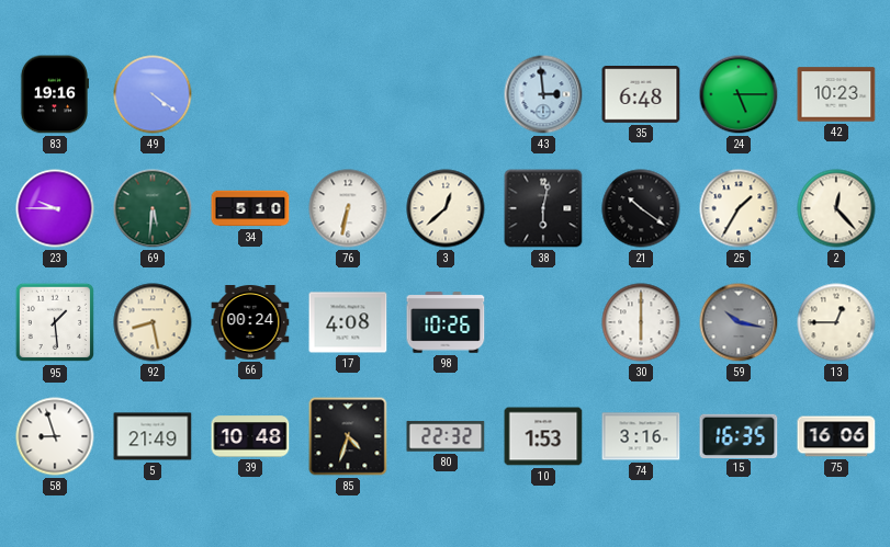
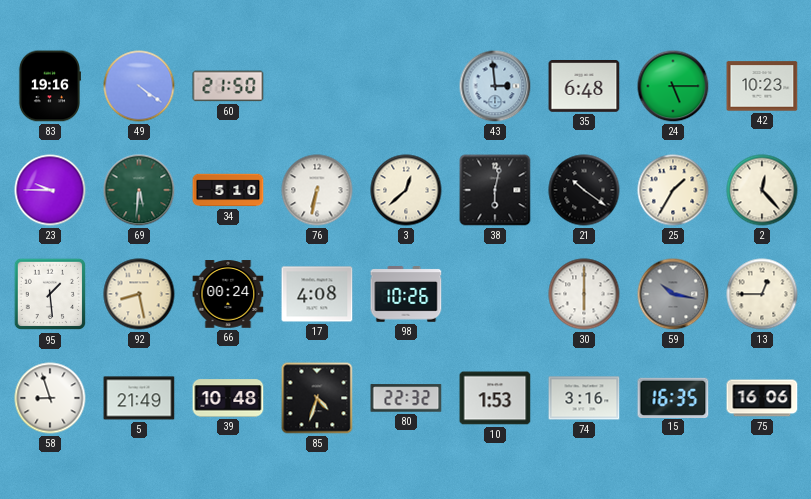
60: none -> 21:50
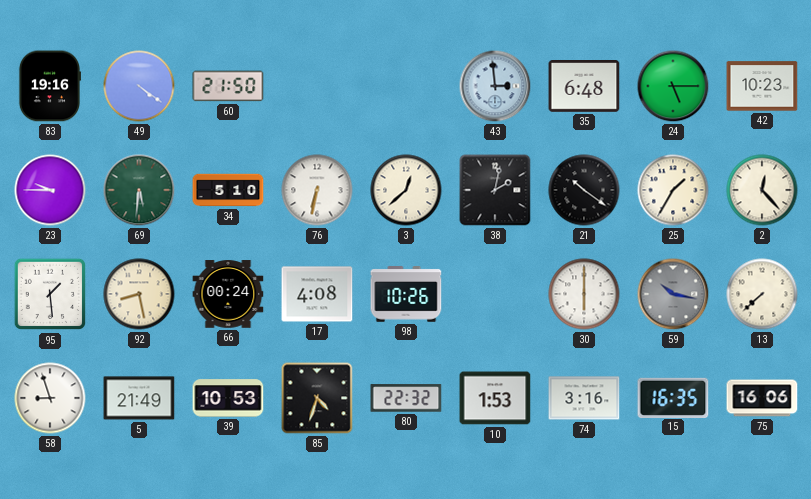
38: 6:02 -> 2:02
13: 12:45 -> 7:38
39: 10:48 -> 10:53
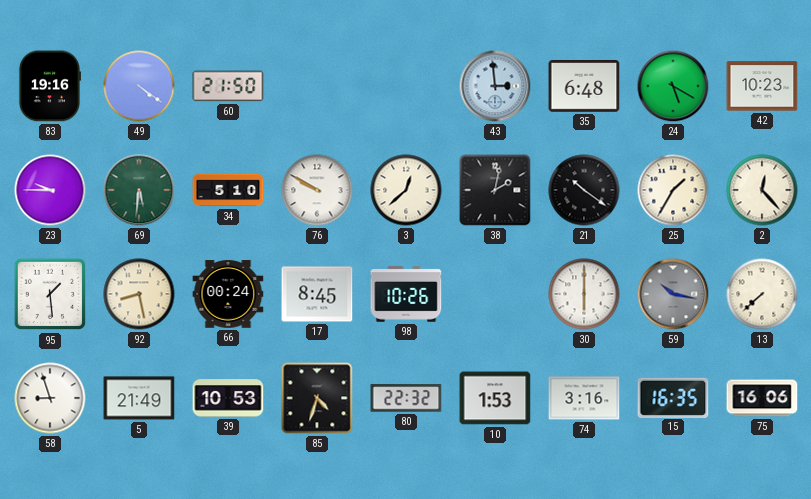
24: 5:15 -> 5:20
76: 6:32 -> 9:50
17: 4:08 -> 8:45
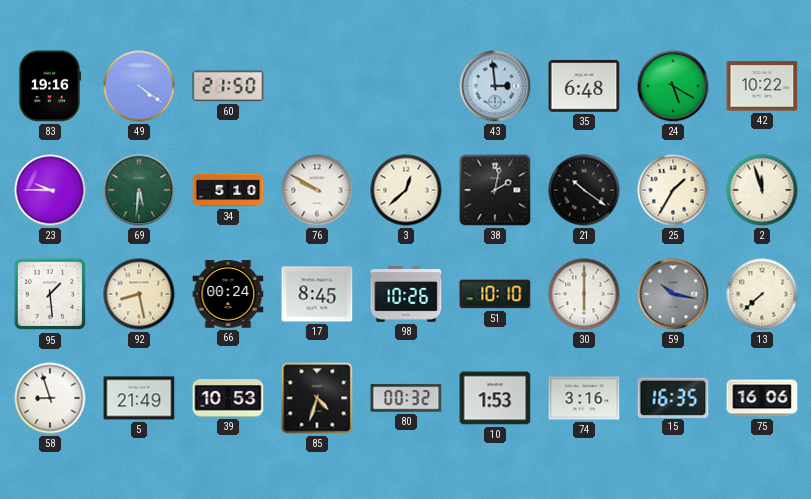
42: 10:23 -> 10:22
2: 12:23 -> 11:57
51: none -> 10:10
80: 22:32 -> 00:32
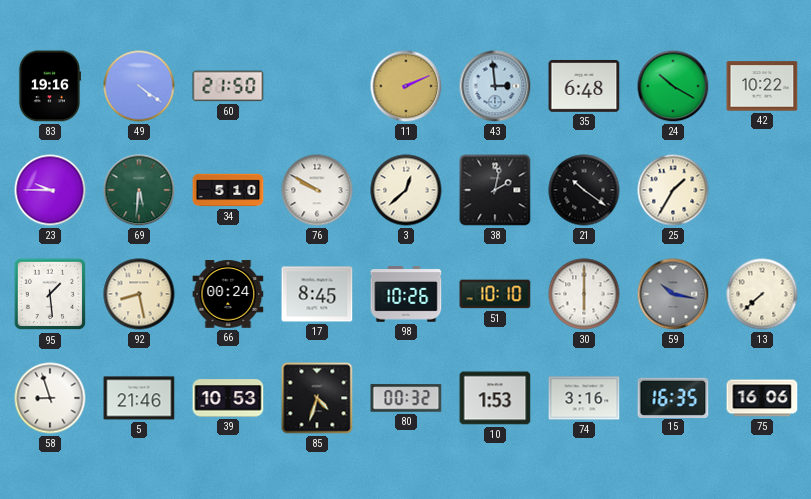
11: none -> 2:11
24: 5:20 -> 10:20
2: 11:57 -> none
5: 21:49 -> 21:46
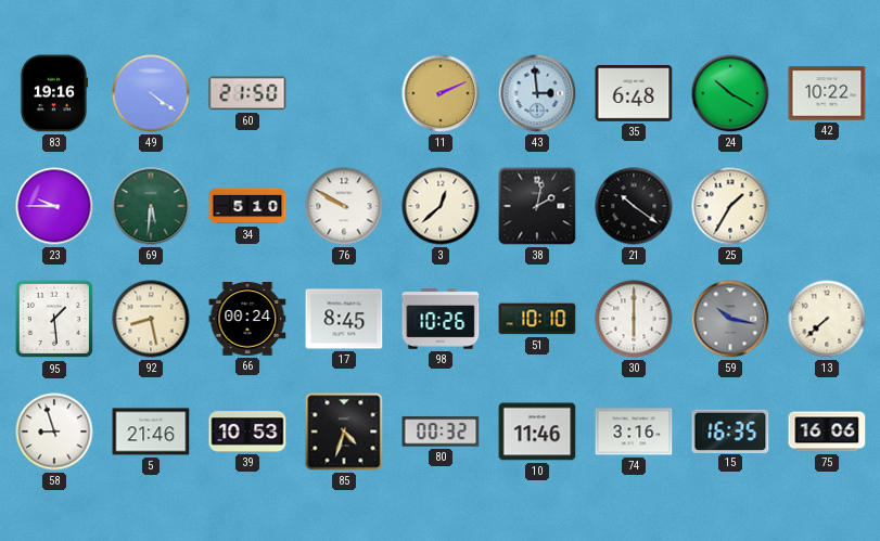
10: 1:53 -> 11:46
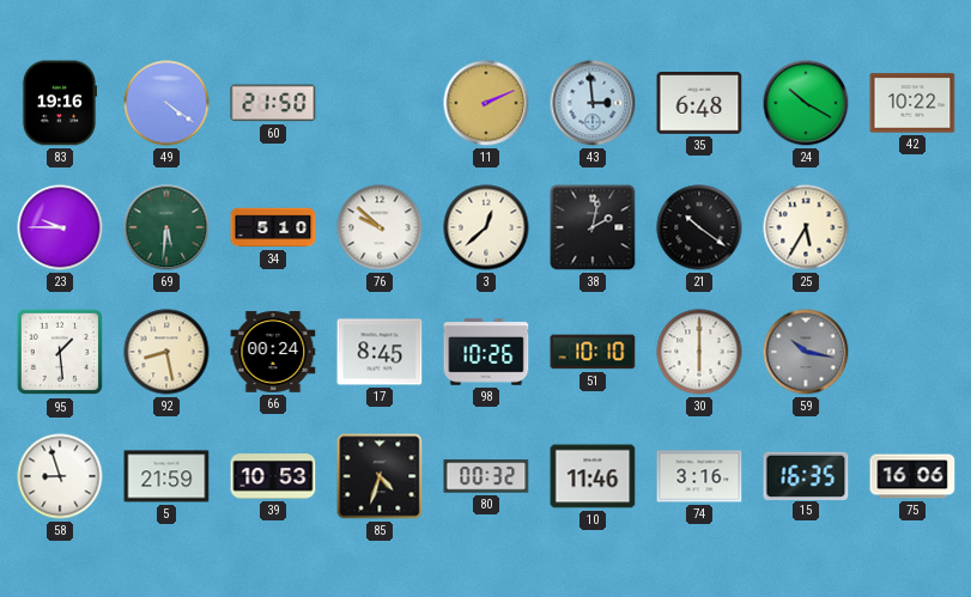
76: 9:50 -> 9:52
25: 1:35 -> 5:35
13: 7:38 -> none
5: 21:46 -> 21:59
